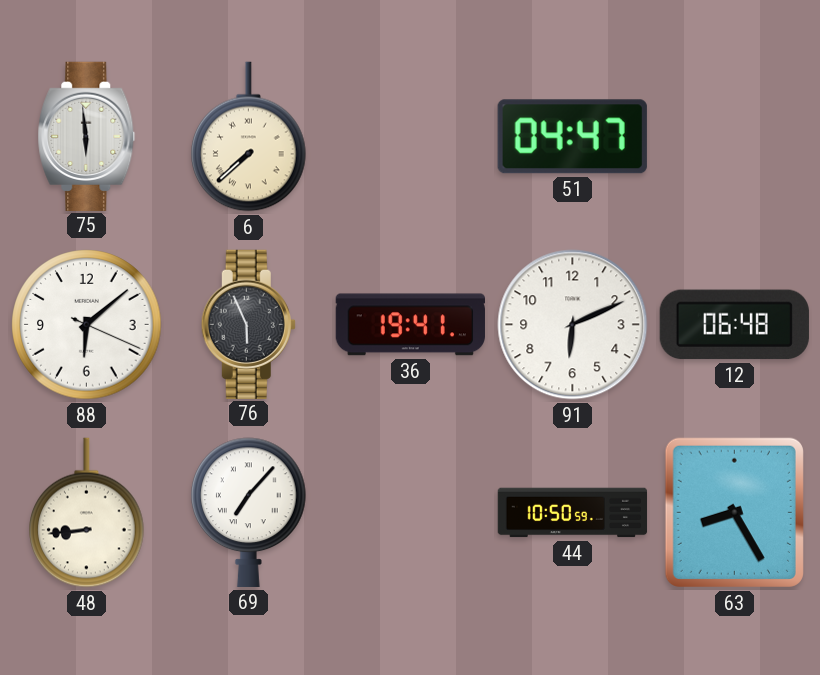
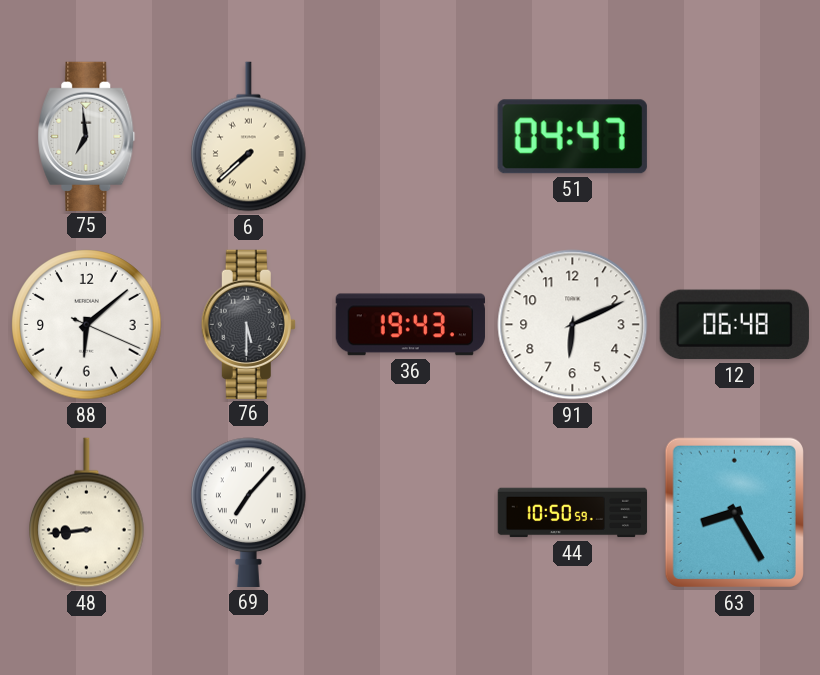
75: 5:59 -> 6:59
76: 5:56 -> 5:30
36: 19:41 -> 19:43
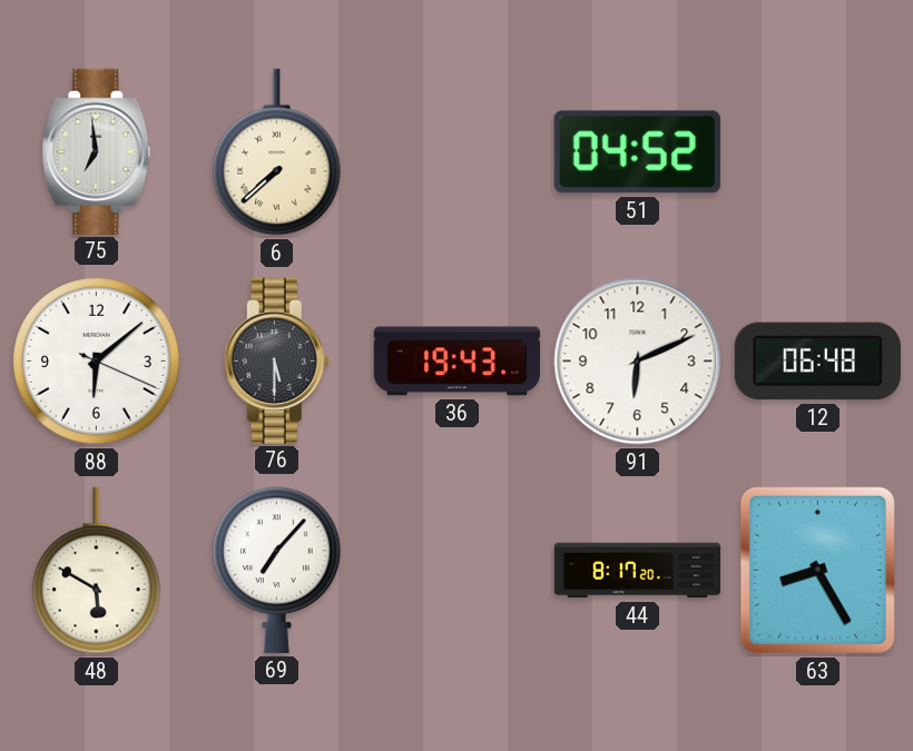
51: 04:47 -> 04:52
48: 8:44 -> 5:50
44: 10:50 -> 8:17
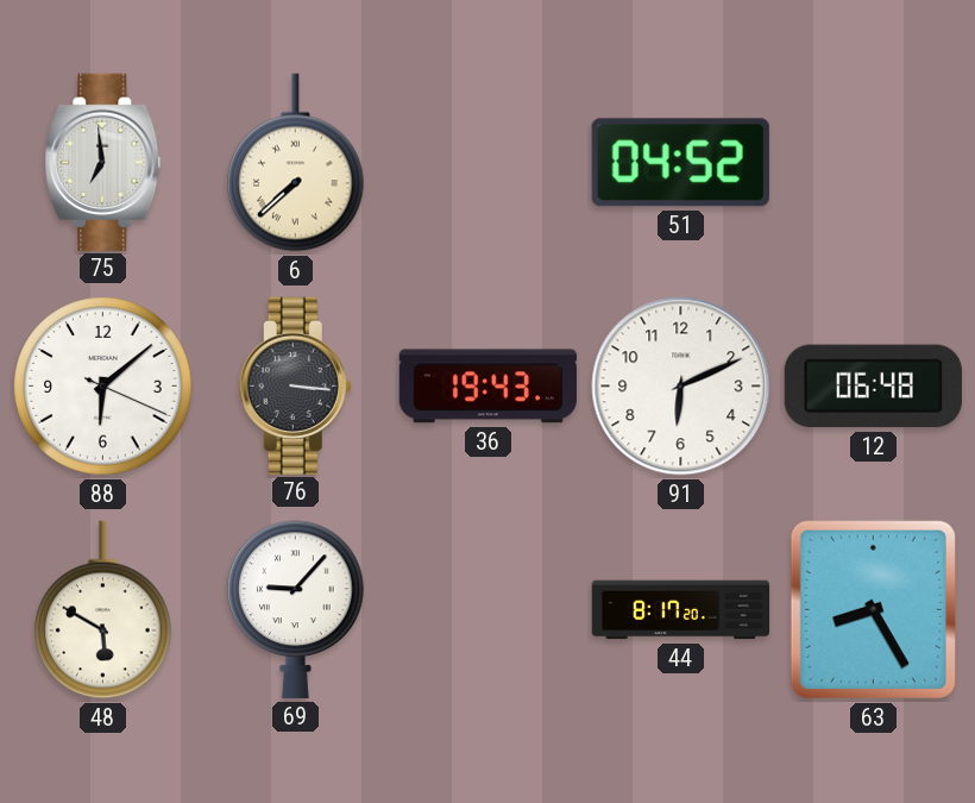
76: 5:30 -> 3:16
69: 7:07 -> 9:07
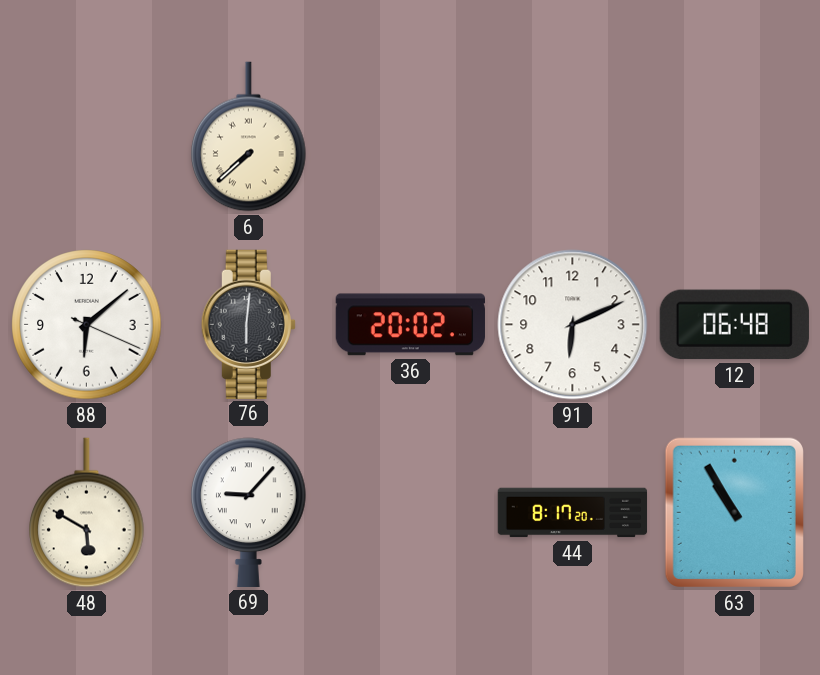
75: 6:59 -> none
51: 04:52 -> none
76: 3:16 -> 6:01
36: 19:43 -> 20:02
63: 8:25 -> 10:55
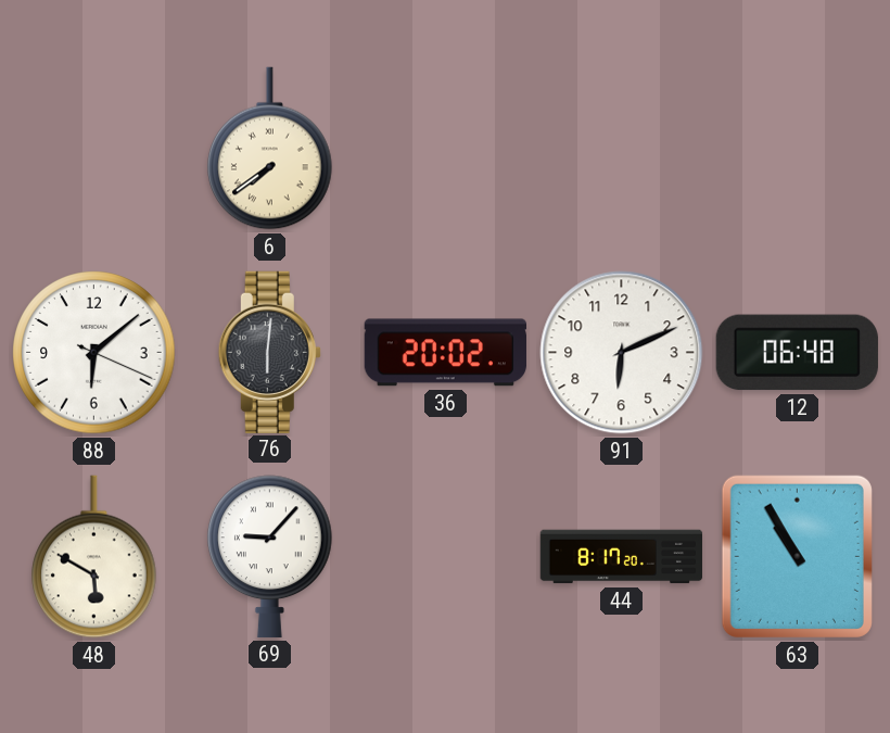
6: 7:38 -> 7:39
